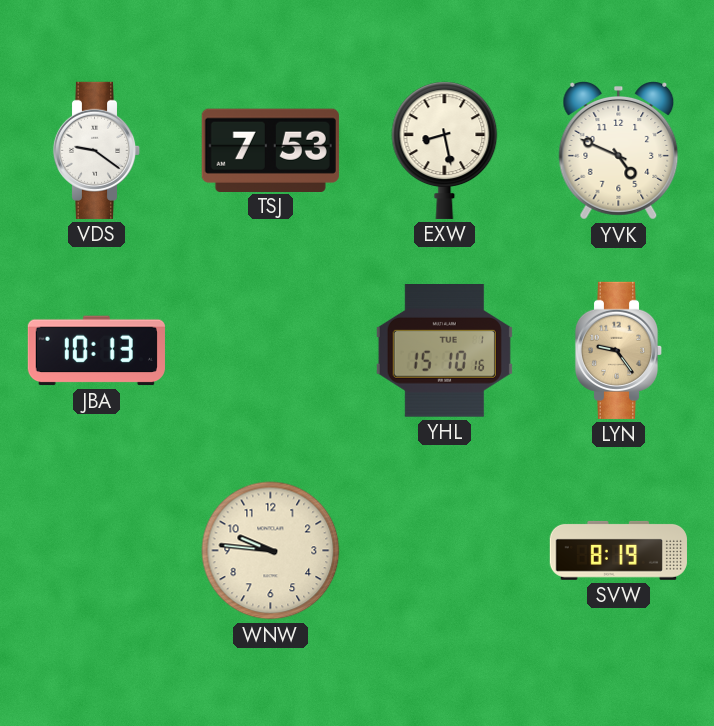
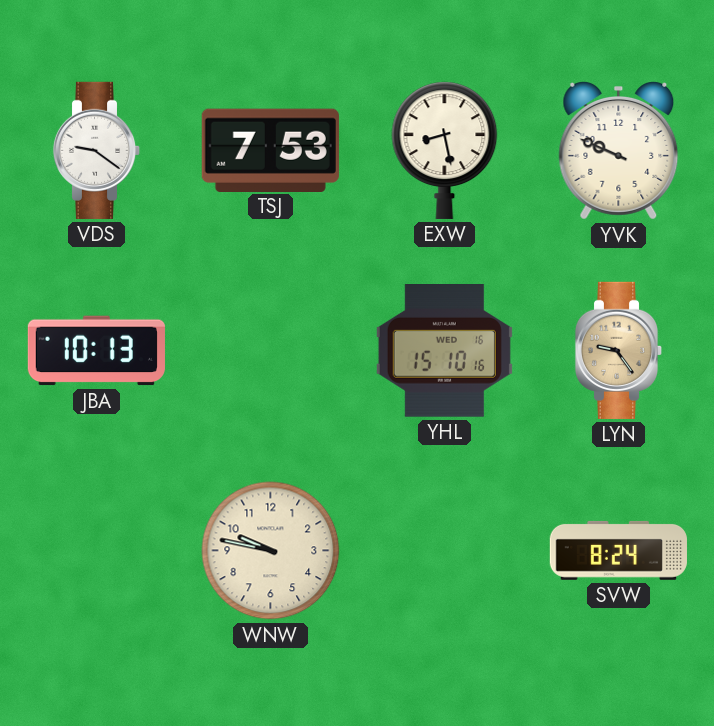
YVK: 4:49 -> 9:49
YHL date: TUE 1 -> WED 16
WNW: 9:46 -> 9:47
SVW: 8:19 -> 8:24
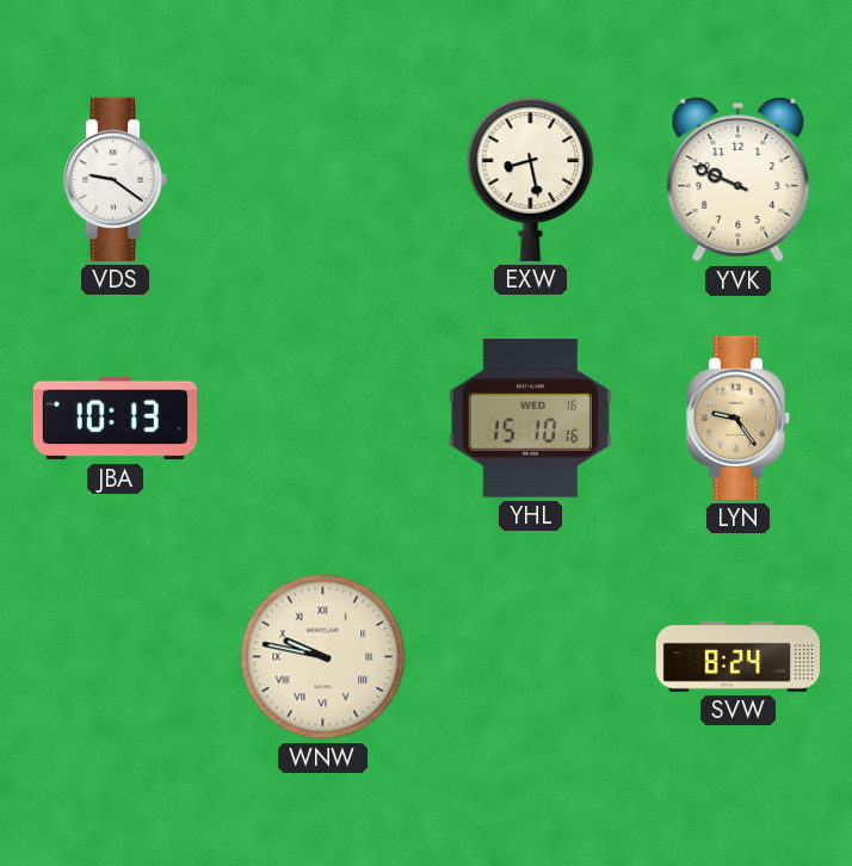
TSJ: 7:53 -> none
WNW numerals: Arabic -> Roman
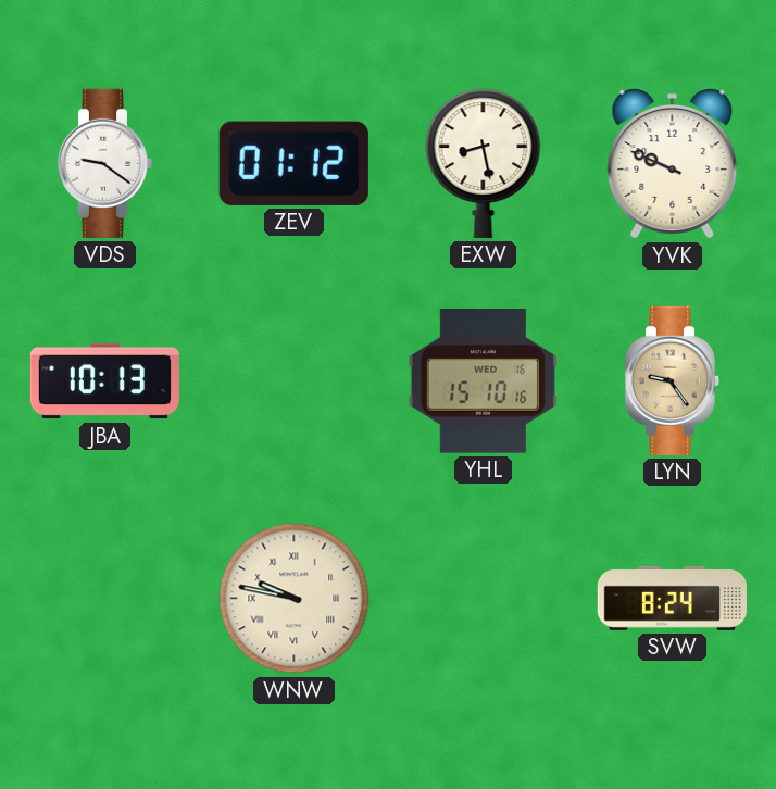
ZEV: none -> 01:12
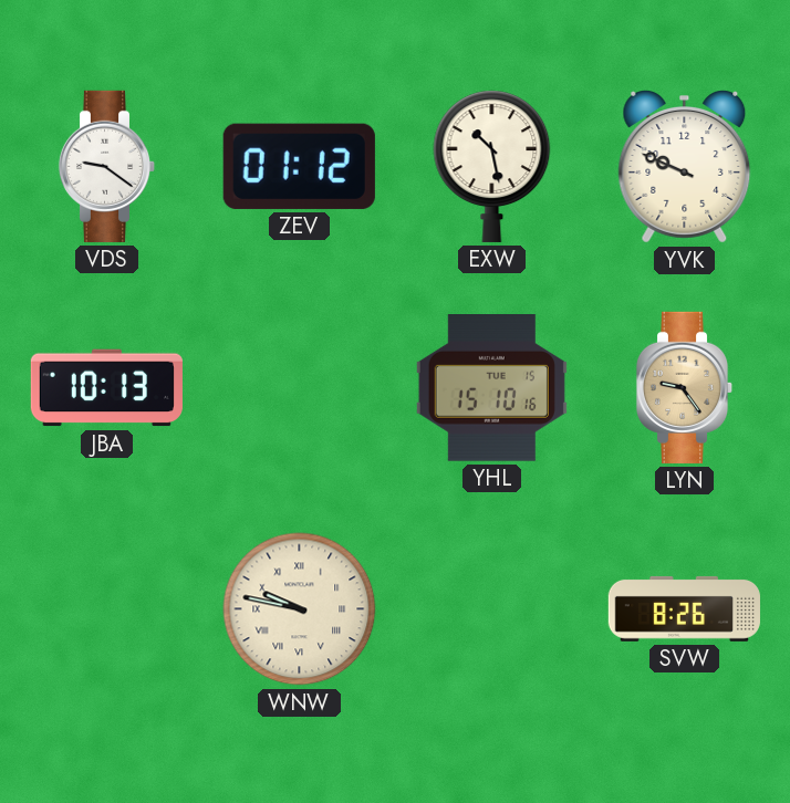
EXW: 8:28 -> 10:28
YHL date: WED 16 -> TUE 15
SVW: 8:24 -> 8:26
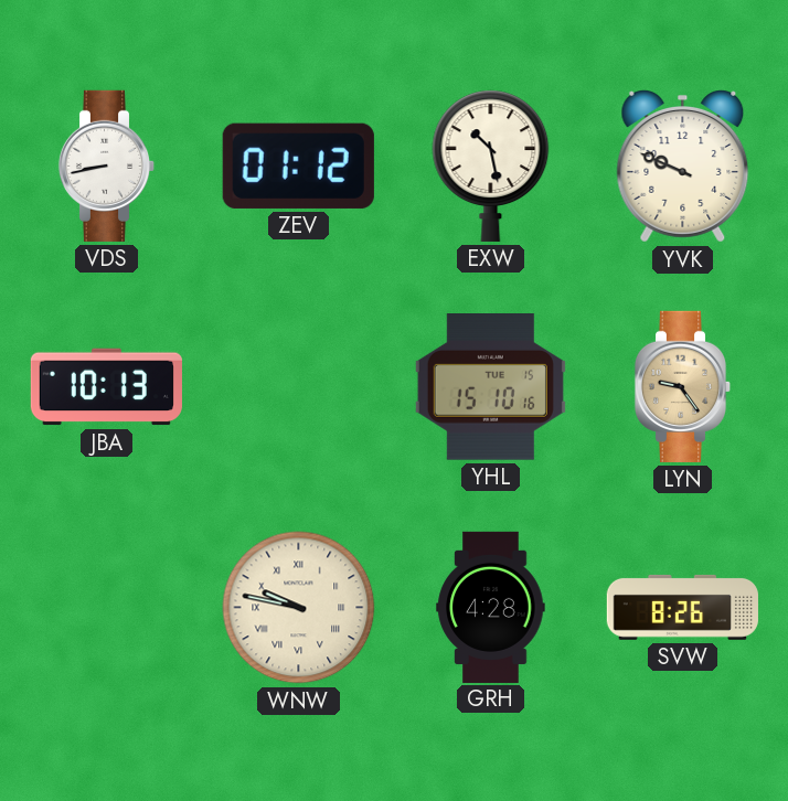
VDS: 9:21 -> 8:43
GRH: none -> 4:28
